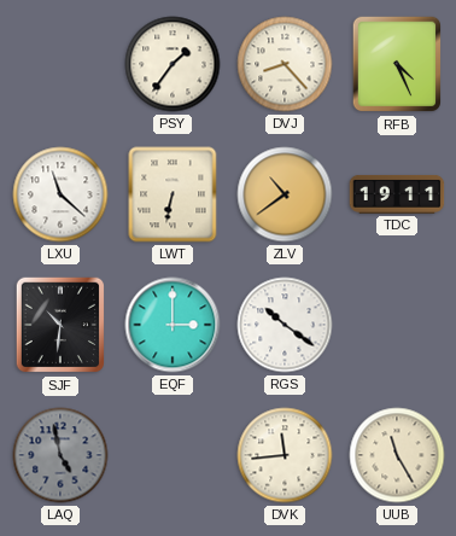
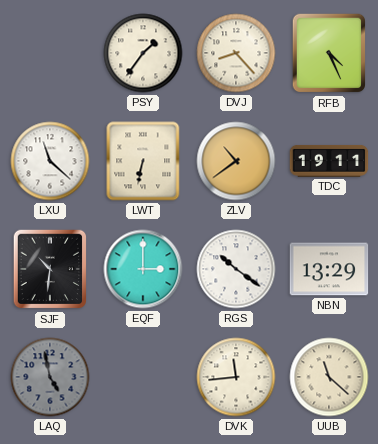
NBN: none -> 13:29
UUB: 11:25 -> 11:22
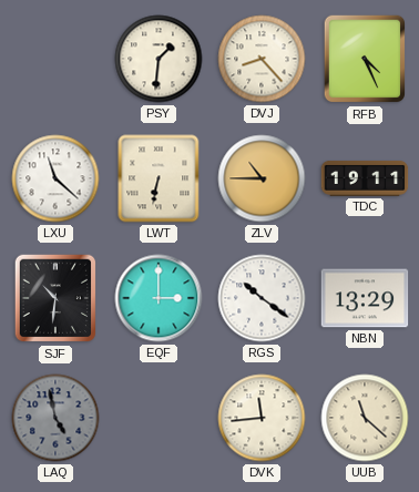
PSY: 1:36 -> 1:31
ZLV: 10:39 -> 10:45
